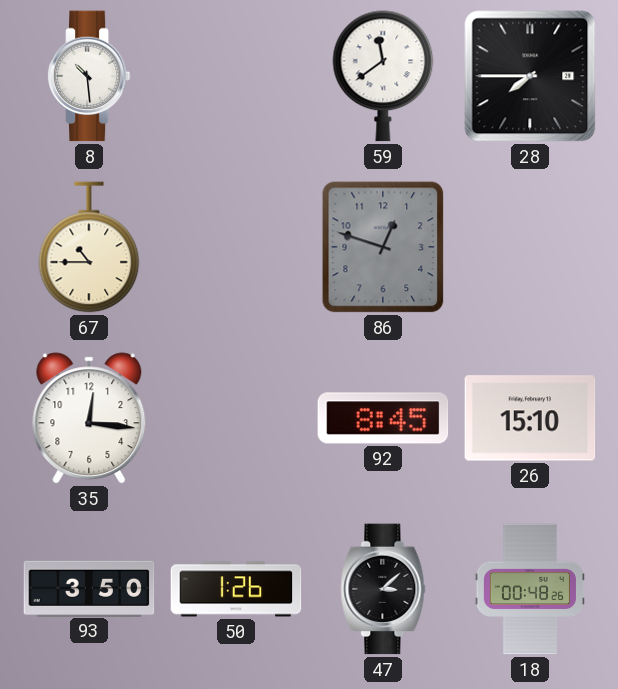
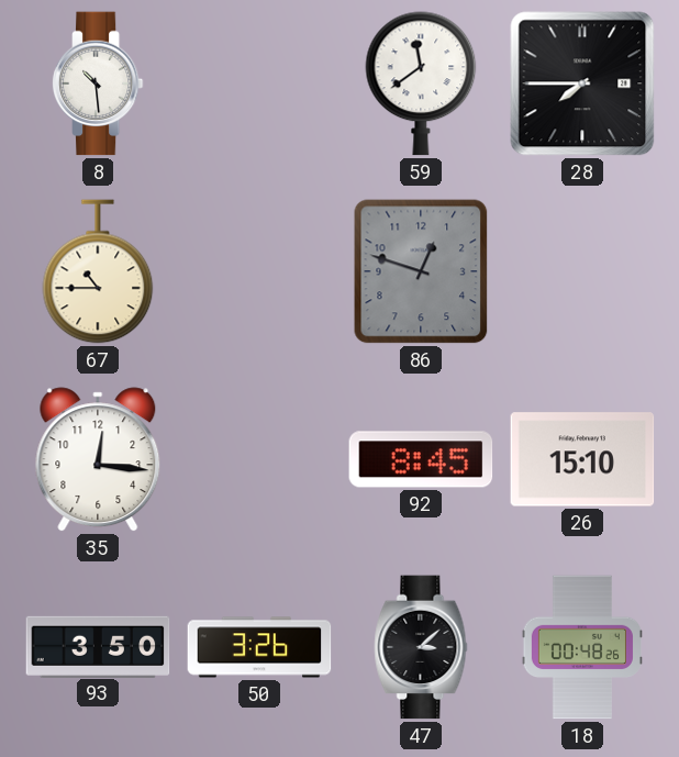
50: 1:26 -> 3:26
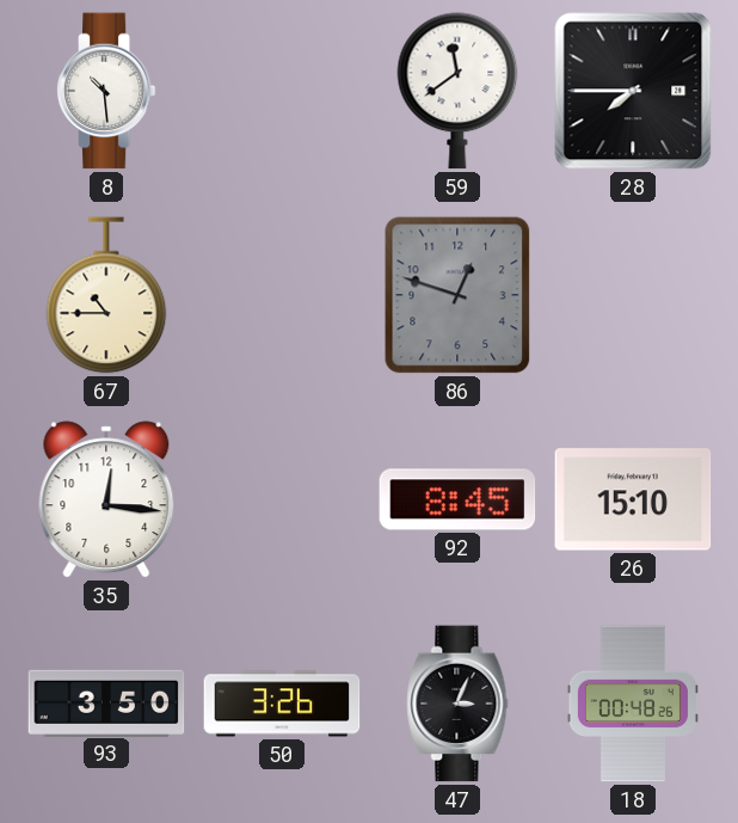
47: 3:08 -> 3:04
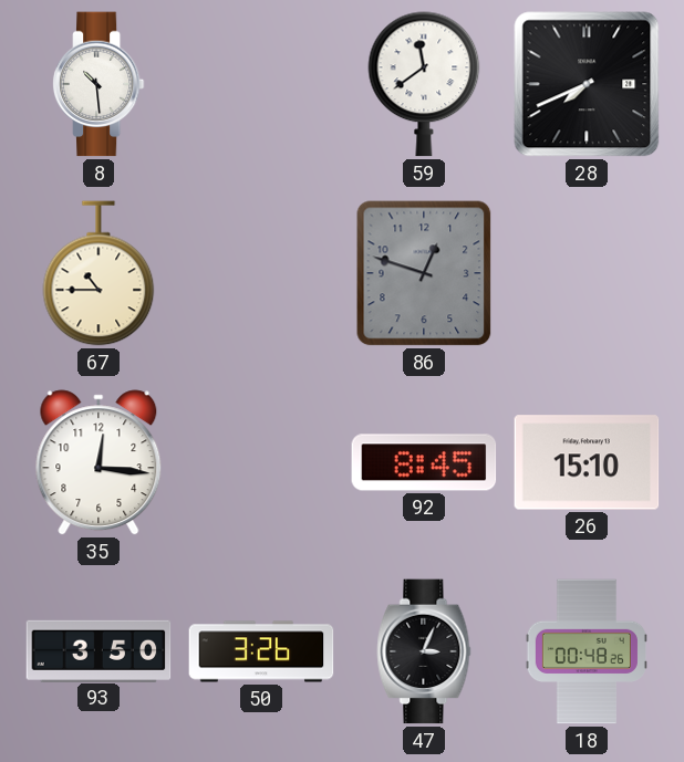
28: 7:45 -> 7:41
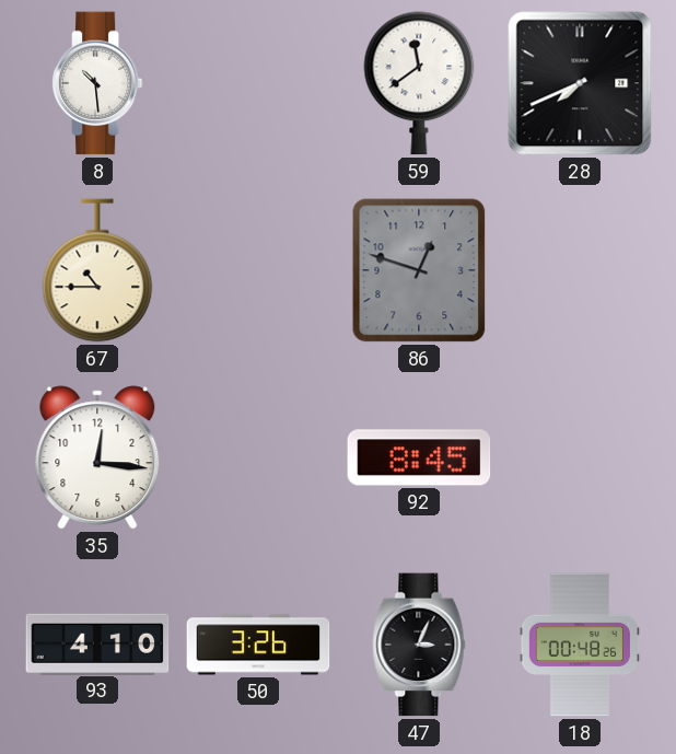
26: 15:10 -> none
93: 3:50 -> 4:10
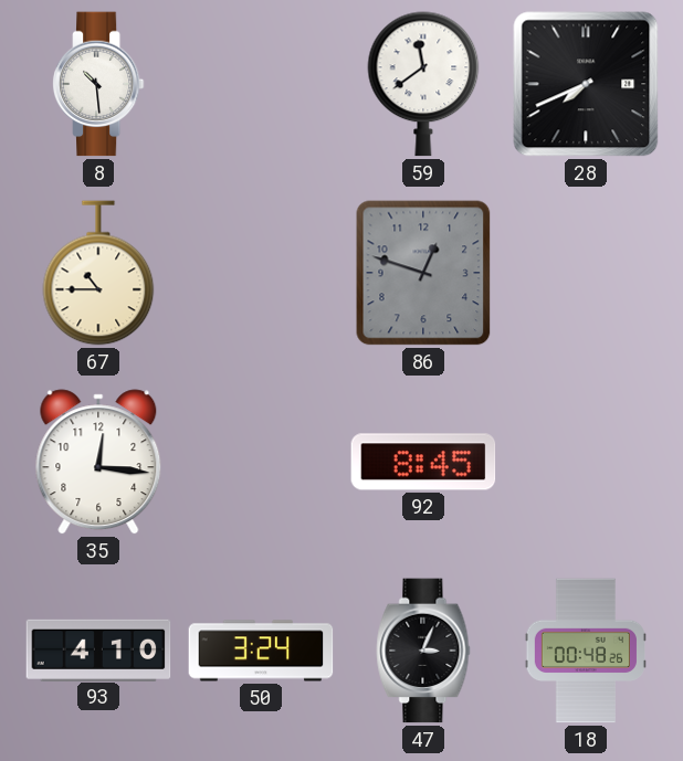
50: 3:26 -> 3:24
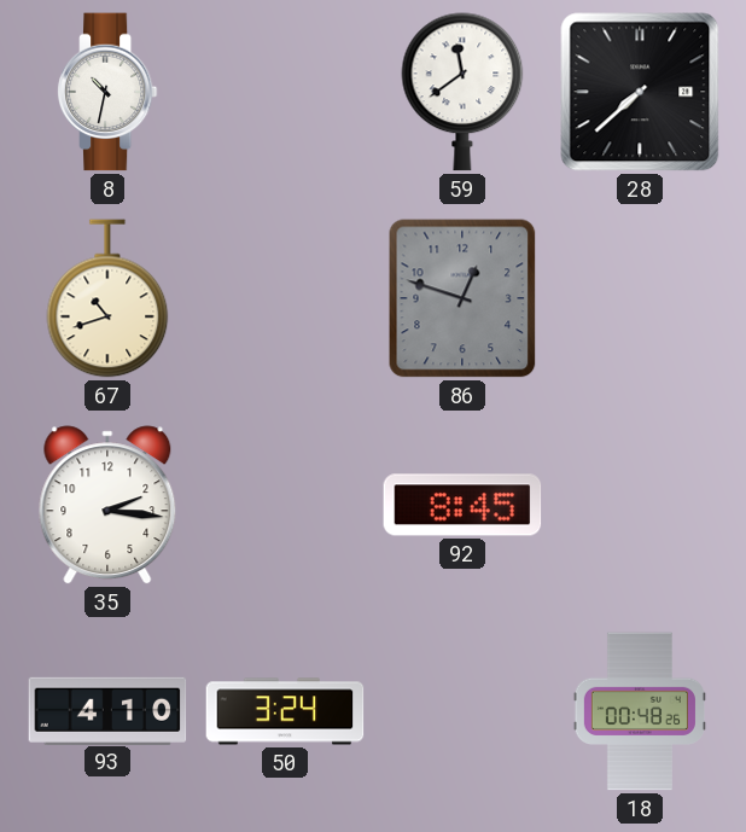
8: 10:29 -> 10:32
28: 7:41 -> 7:38
67: 10:45 -> 10:42
35: 12:16 -> 2:16
47: 3:04 -> none
